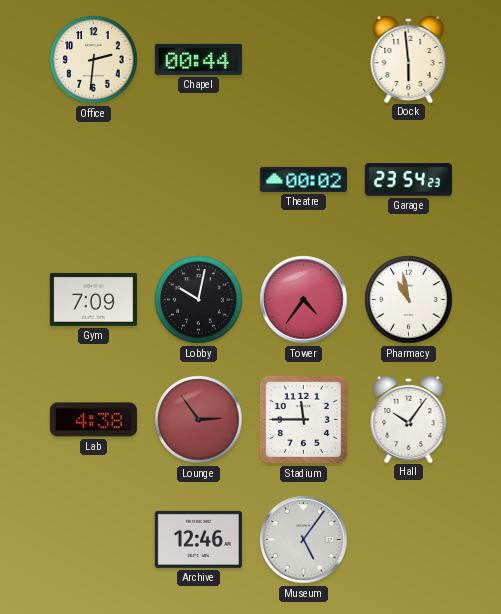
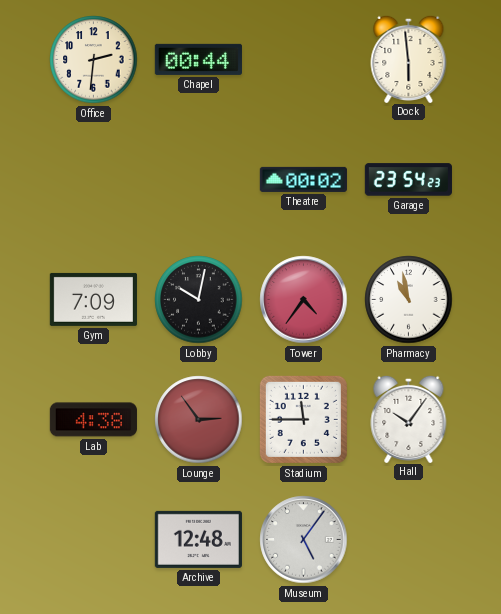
Archive: 12:46 -> 12:48
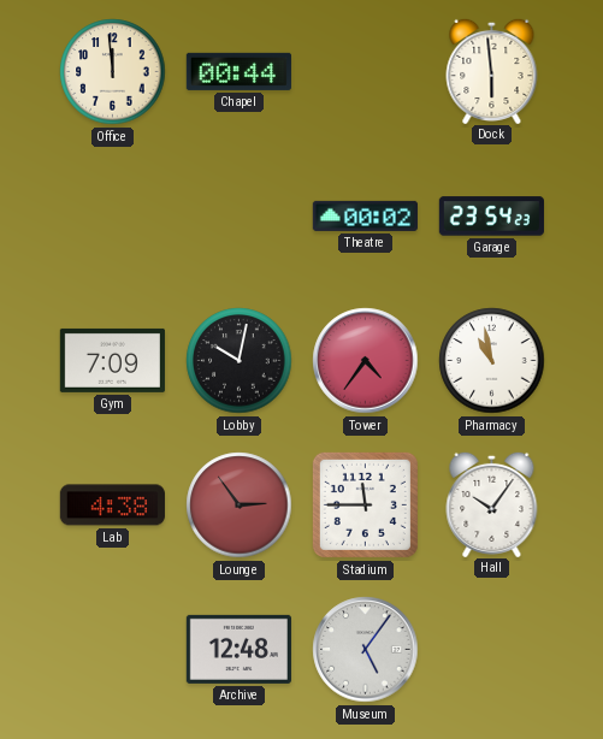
Office: 2:31 -> 11:59
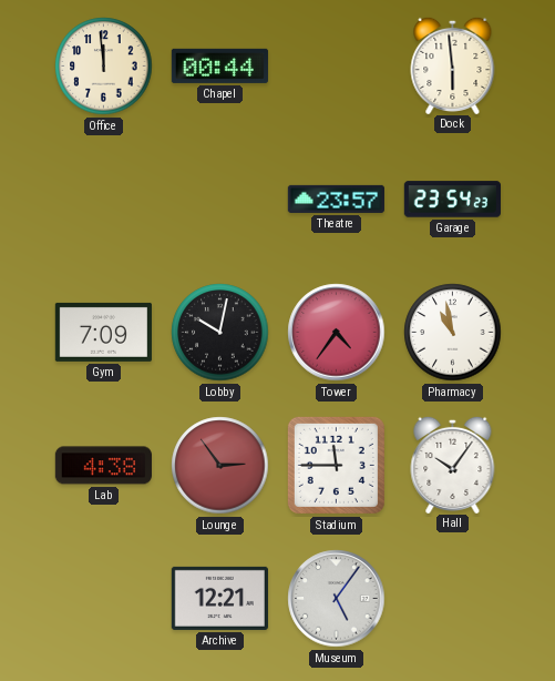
Theatre: 00:02 -> 23:57
Archive: 12:48 -> 12:21
